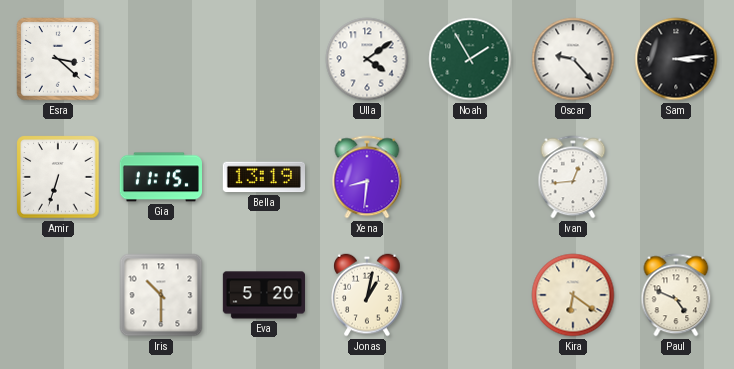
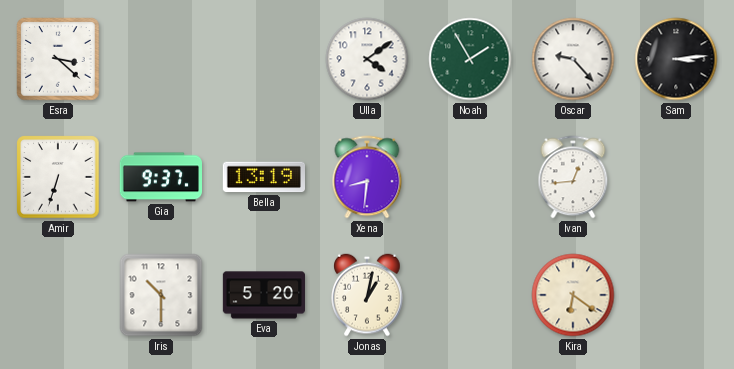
Gia: 11:15 -> 9:37
Paul: 4:49 -> none
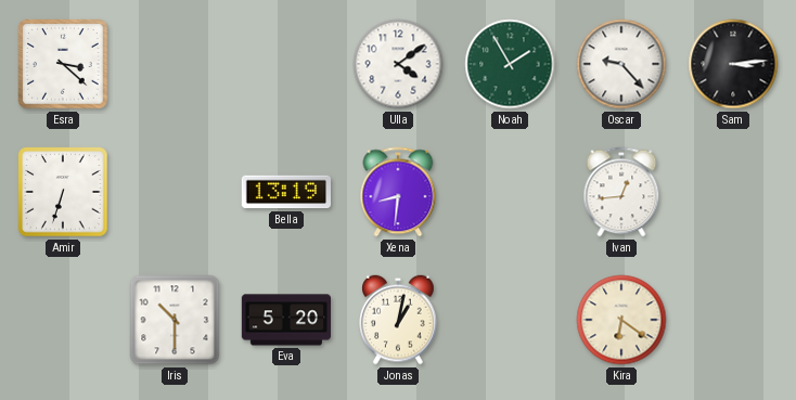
Gia: 9:37 -> none
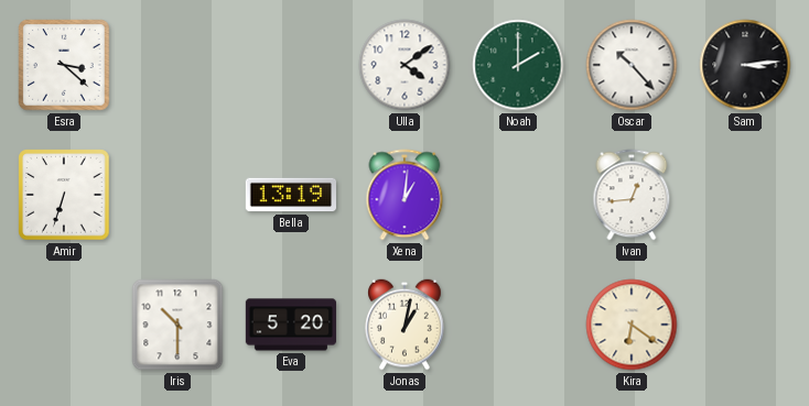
Noah: 1:55 -> 2:00
Oscar: 9:23 -> 10:23
Xena: 8:31 -> 1:01
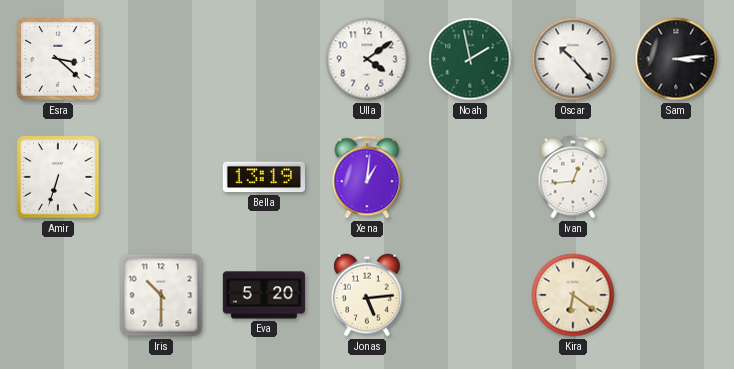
Noah: 2:00 -> 1:58
Jonas: 1:02 -> 5:14
